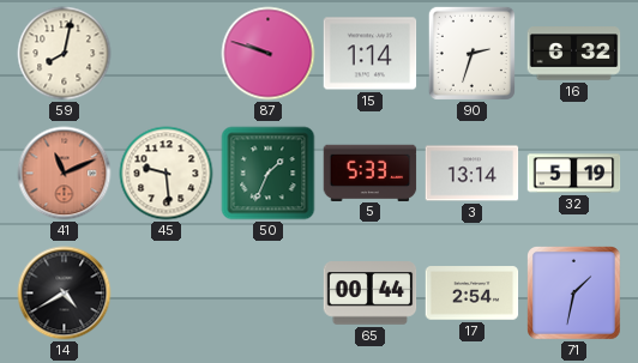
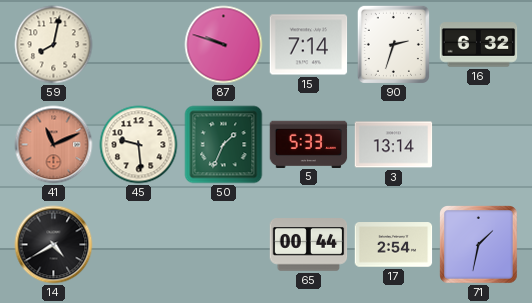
15: 1:14 -> 7:14
32: 5:19 -> none
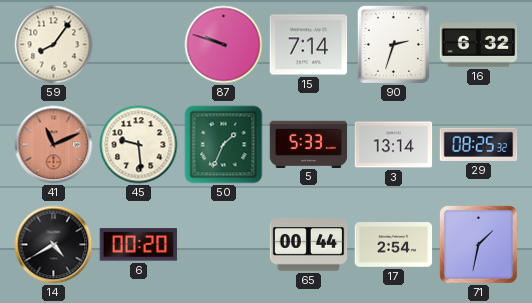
59: 8:02 -> 8:06
29: none -> 08:25
6: none -> 00:20
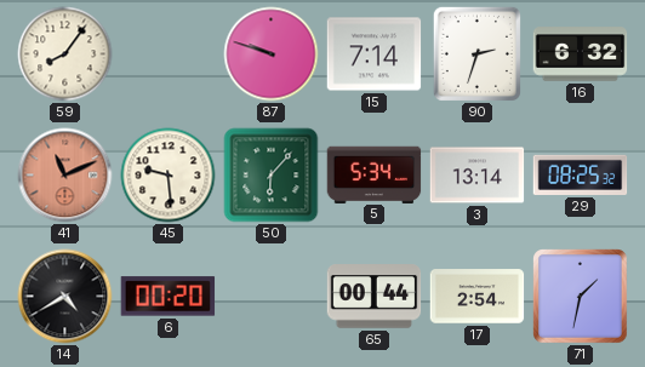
50: 1:34 -> 6:07
5: 5:33 -> 5:34
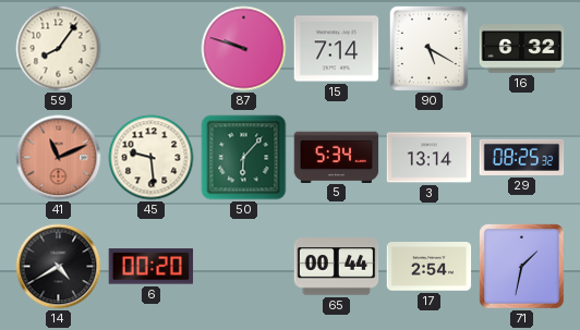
90: 2:33 -> 5:20
